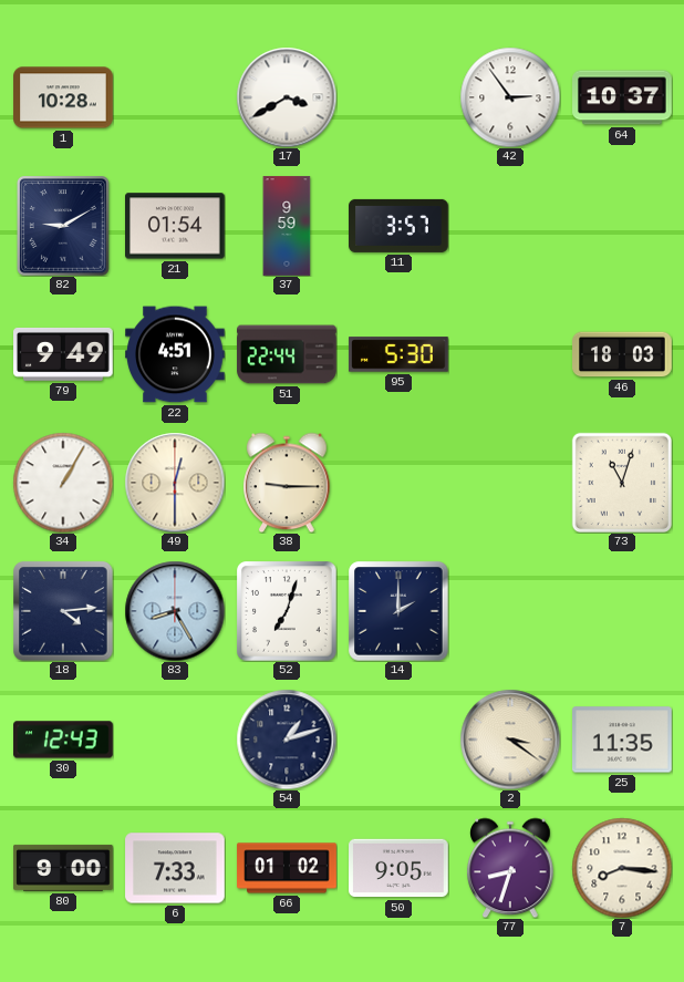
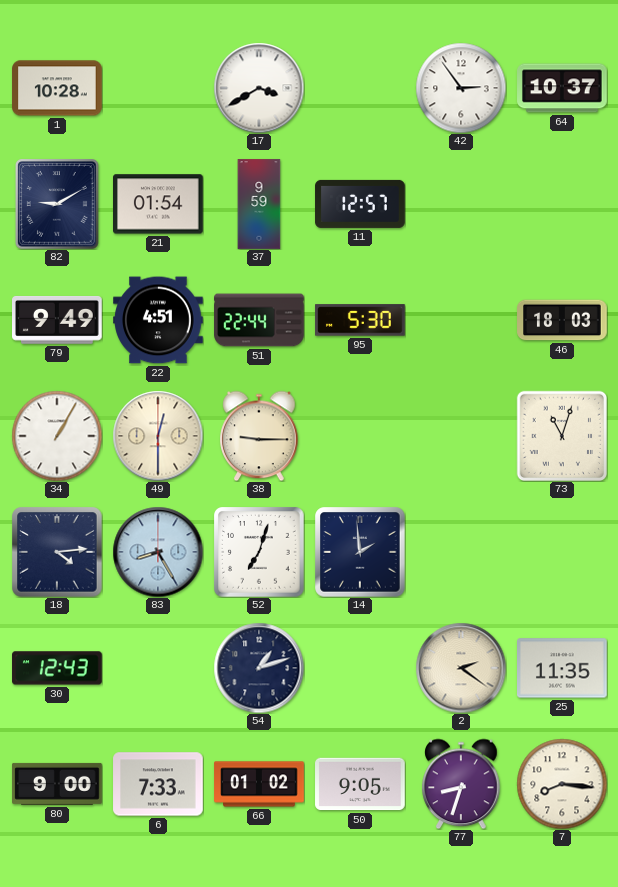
11: 3:57 -> 12:57
14: 2:00 -> 1:59
2: 3:21 -> 2:21
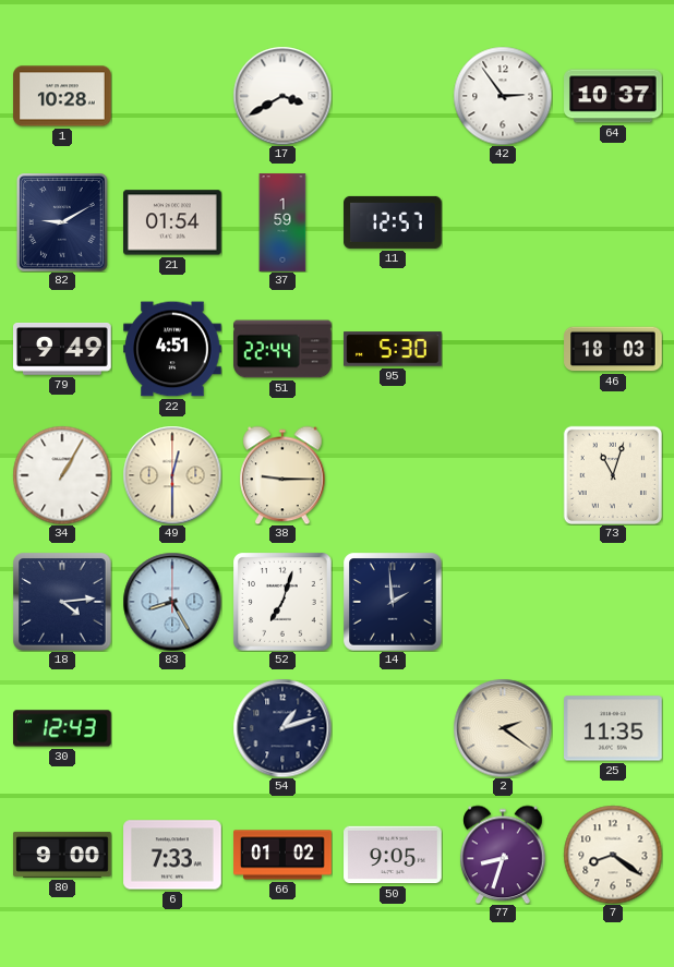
37: 9:59 -> 1:59
7: 8:16 -> 8:21
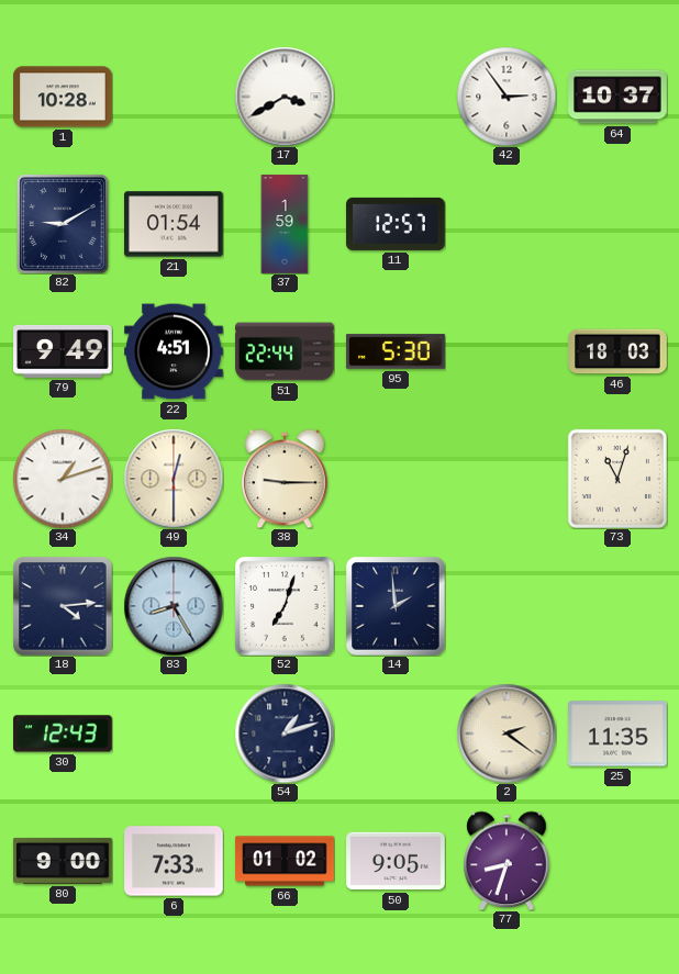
34: 1:05 -> 1:12
7: 8:21 -> none
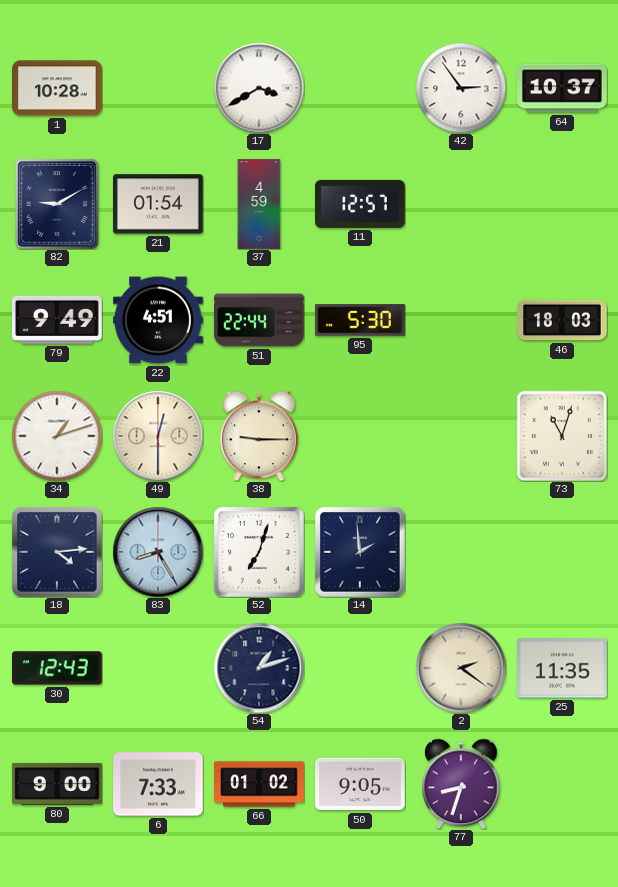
37: 1:59 -> 4:59
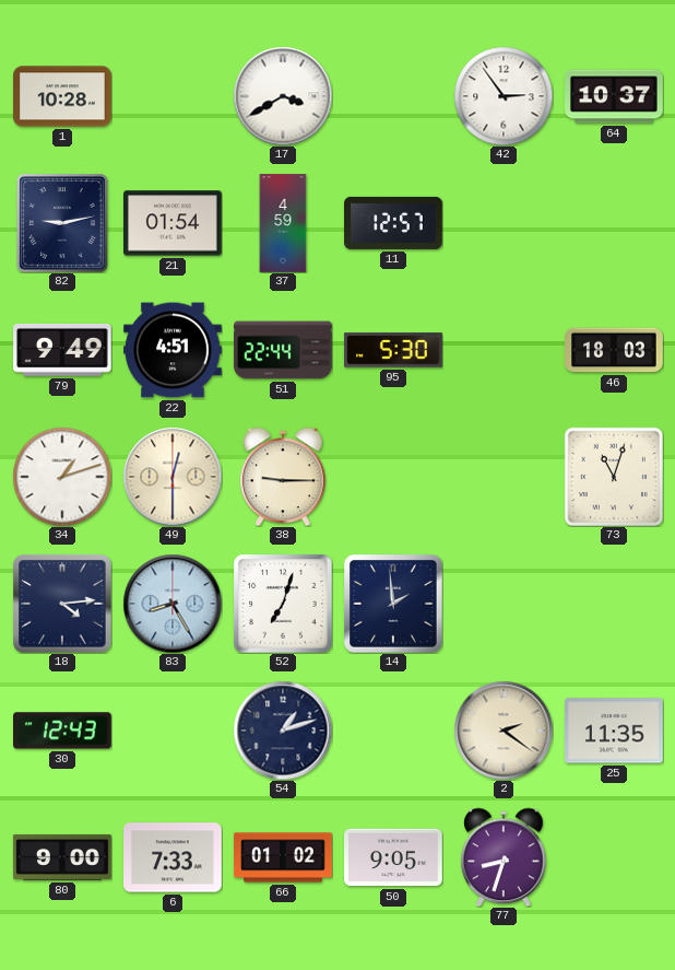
82: 9:10 -> 9:13
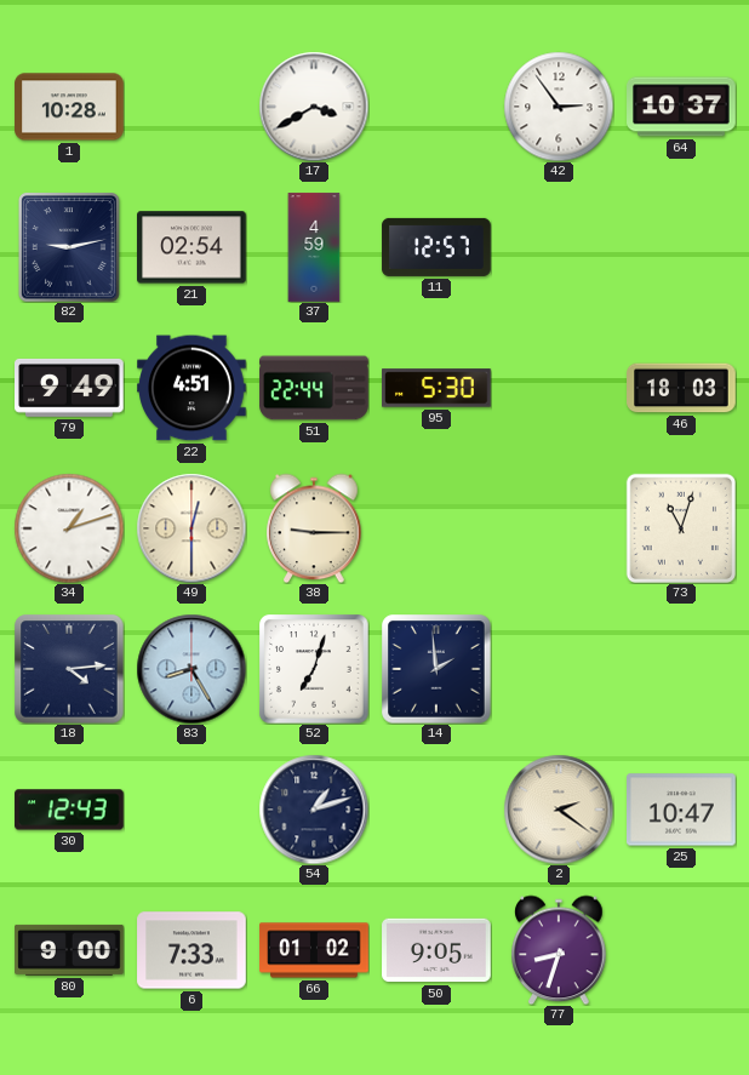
21: 01:54 -> 02:54
25: 11:35 -> 10:47
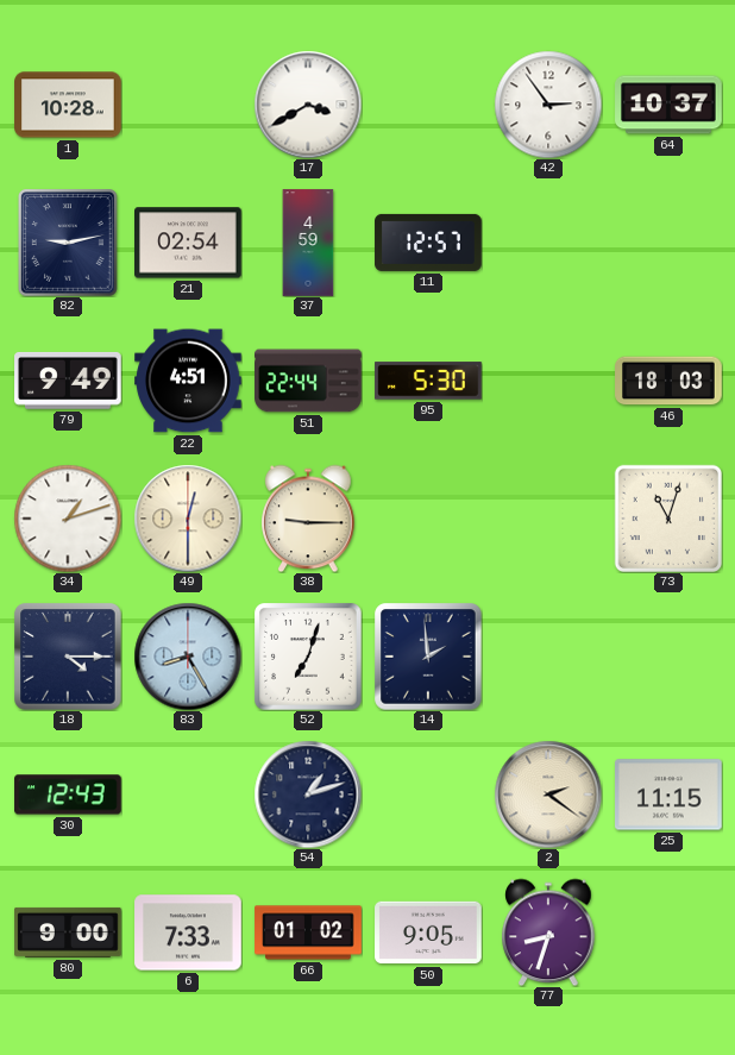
18: 4:14 -> 4:15
25: 10:47 -> 11:15
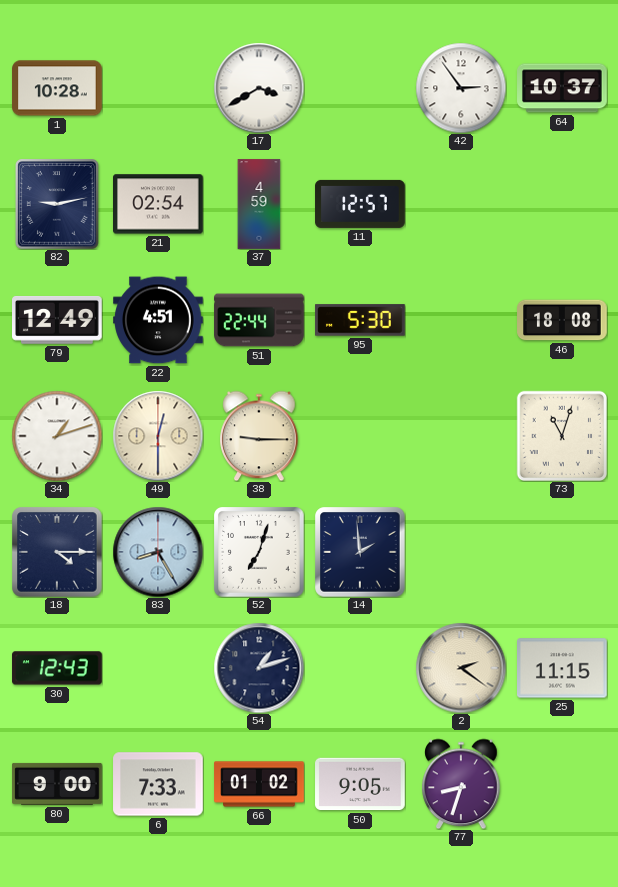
79: 9:49 -> 12:49
46: 18:03 -> 18:08
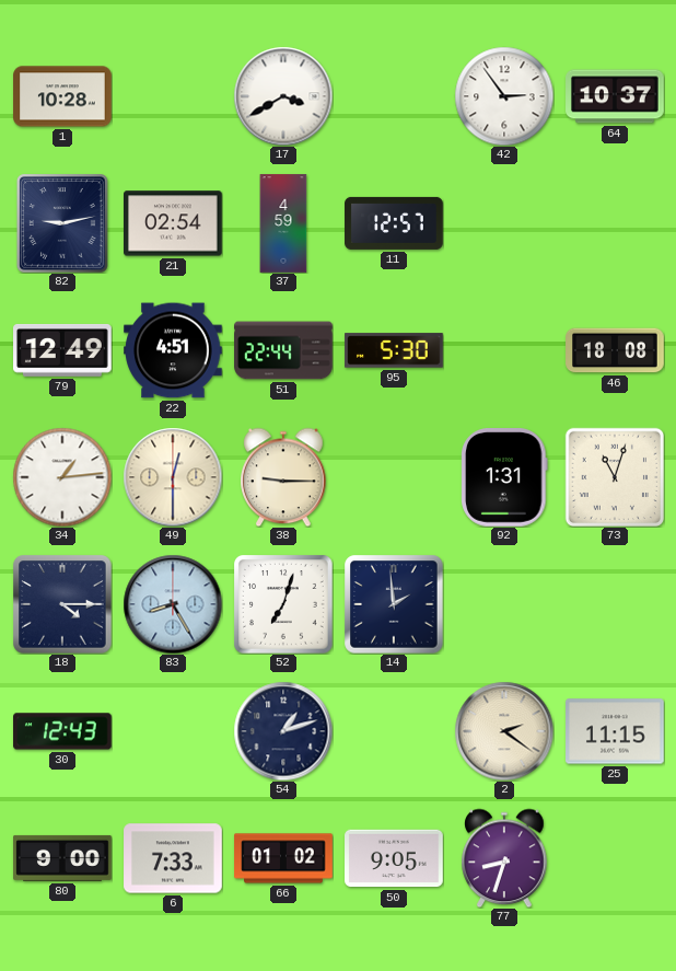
34: 1:12 -> 1:14
92: none -> 1:31
